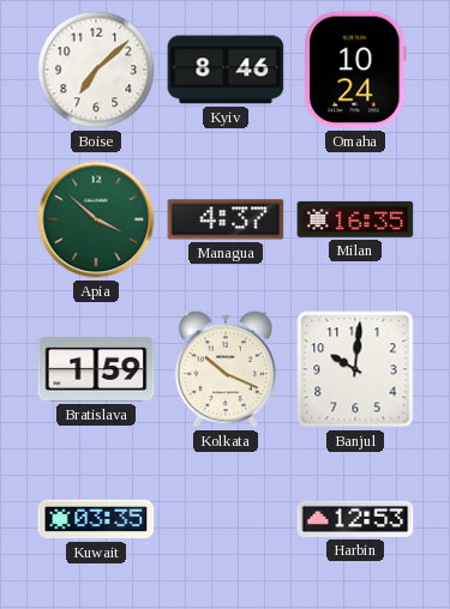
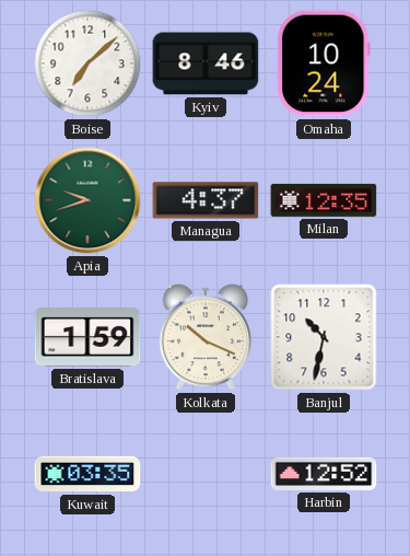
Apia: 3:52 -> 9:42
Milan: 16:35 -> 12:35
Banjul: 10:01 -> 10:32
Harbin: 12:53 -> 12:52
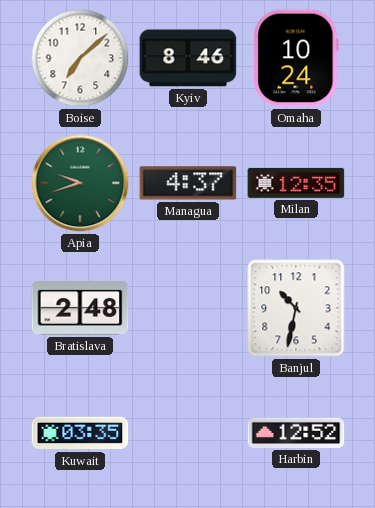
Bratislava: 1:59 -> 2:48
Kolkata: 10:19 -> none
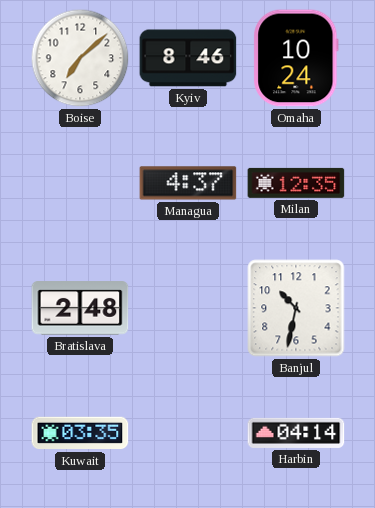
Apia: 9:42 -> none
Harbin: 12:52 -> 04:14
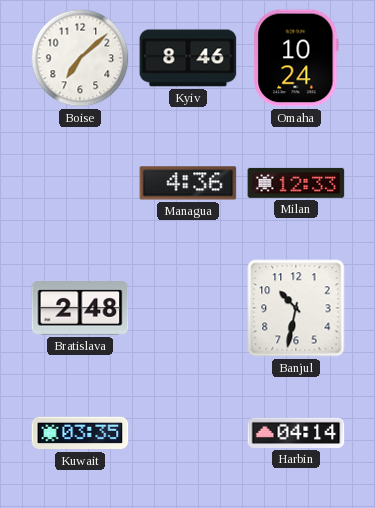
Managua: 4:37 -> 4:36
Milan: 12:35 -> 12:33
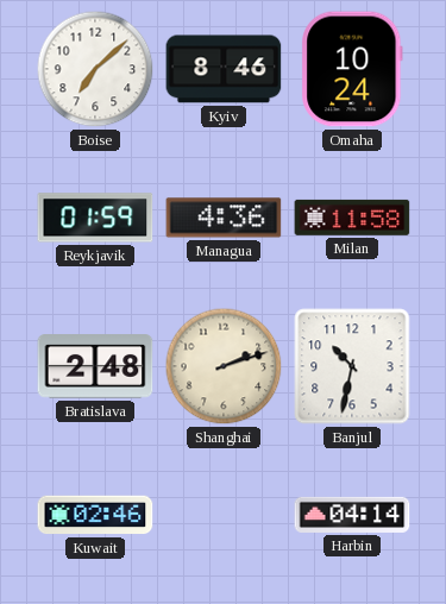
Reykjavik: none -> 01:59
Milan: 12:33 -> 11:58
Shanghai: none -> 2:12
Kuwait: 03:35 -> 02:46
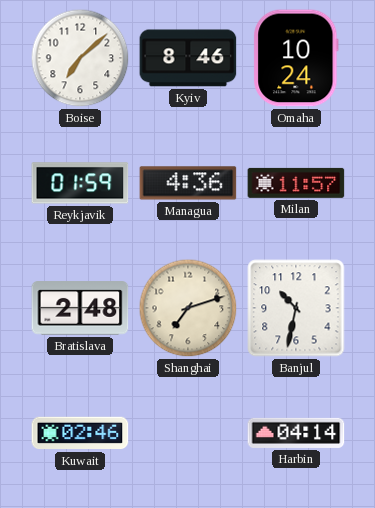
Milan: 11:58 -> 11:57
Shanghai: 2:12 -> 7:12
